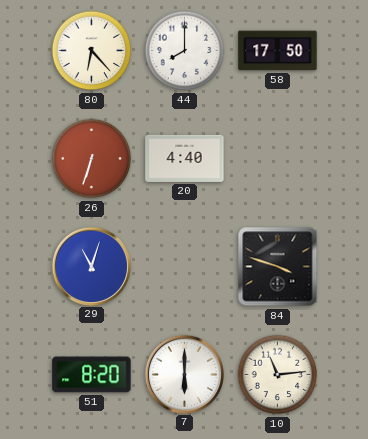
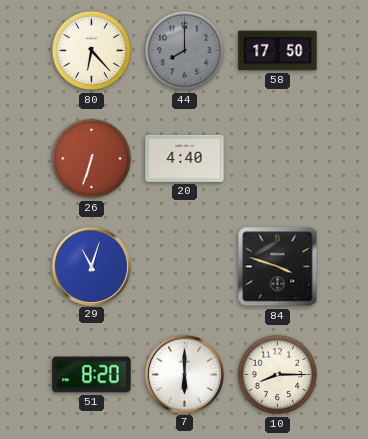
44 dial: white -> grey
10: 11:14 -> 8:15
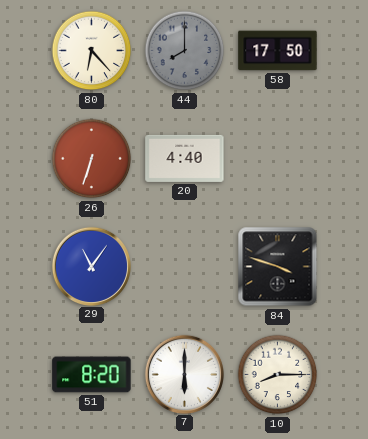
29: 11:03 -> 11:06
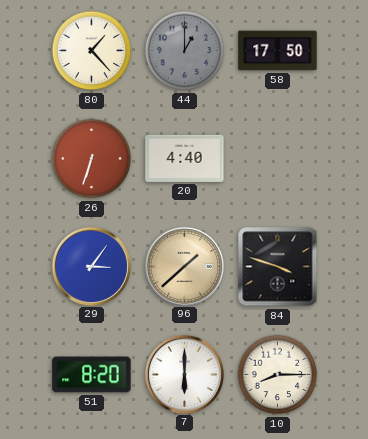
80: 6:23 -> 1:23
44: 8:00 -> 1:00
29: 11:06 -> 3:06
96: none -> 1:38
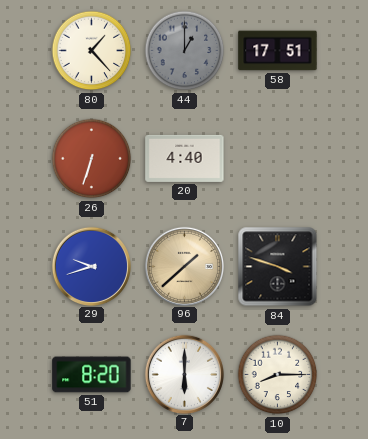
58: 17:50 -> 17:51
29: 3:06 -> 9:42
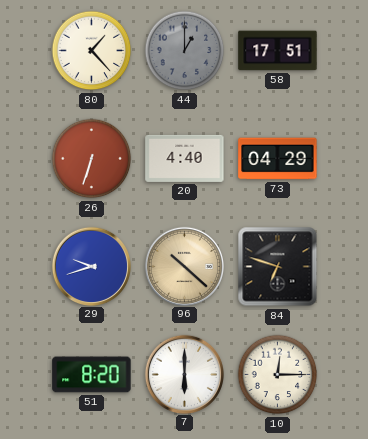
73: none -> 04:29
96: 1:38 -> 10:22
84: 3:48 -> 6:48
10: 8:15 -> 12:15
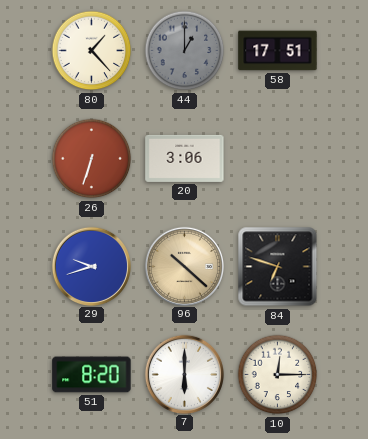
20: 4:40 -> 3:06
73: 04:29 -> none
